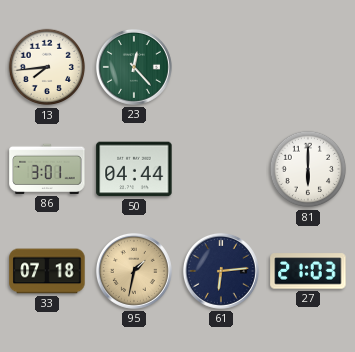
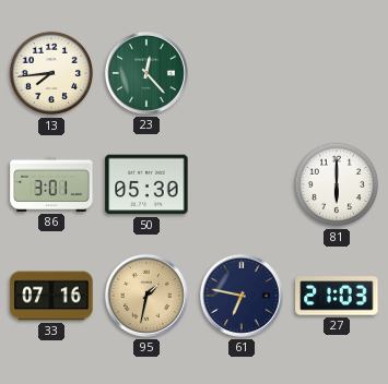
50: 04:44 -> 05:30
33: 07:18 -> 07:16
61: 6:14 -> 6:47
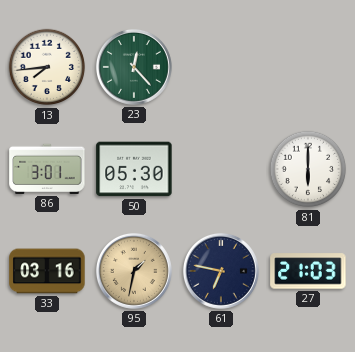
33: 07:16 -> 03:16
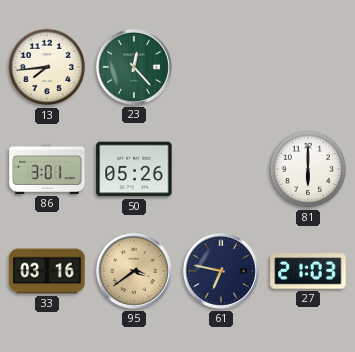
50: 05:30 -> 05:26
95: 1:32 -> 3:39
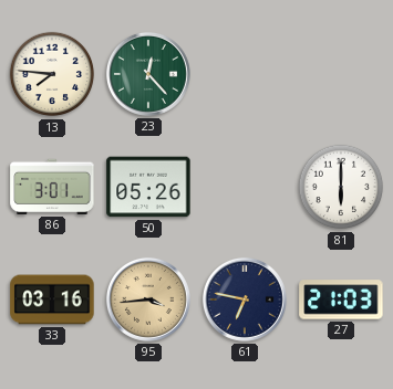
13: 7:44 -> 7:46
95: 3:39 -> 3:44
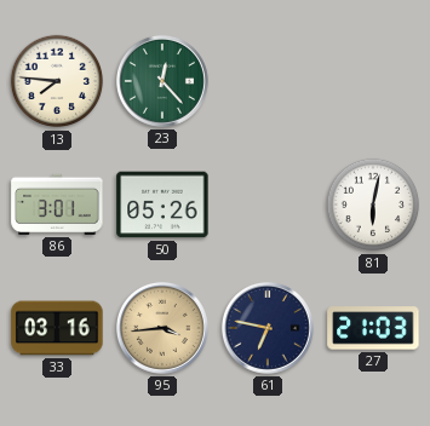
81: 6:00 -> 6:02
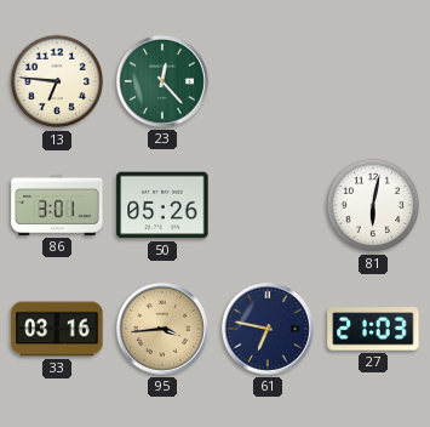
13: 7:46 -> 6:46
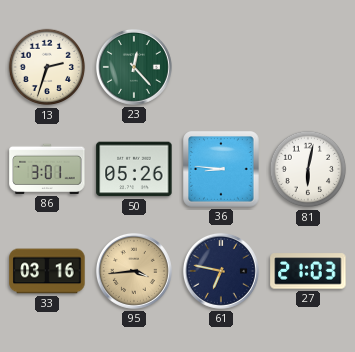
13: 6:46 -> 2:33
36: none -> 8:46
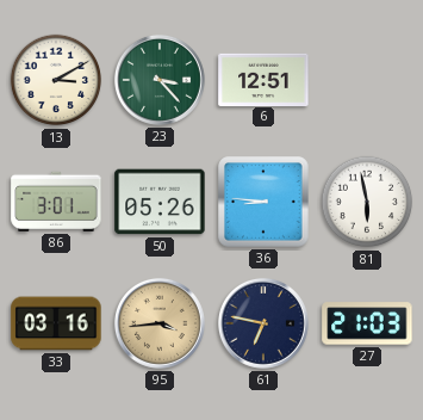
13: 2:33 -> 3:10
23: 12:23 -> 3:23
6: none -> 12:51
81: 6:02 -> 5:58
